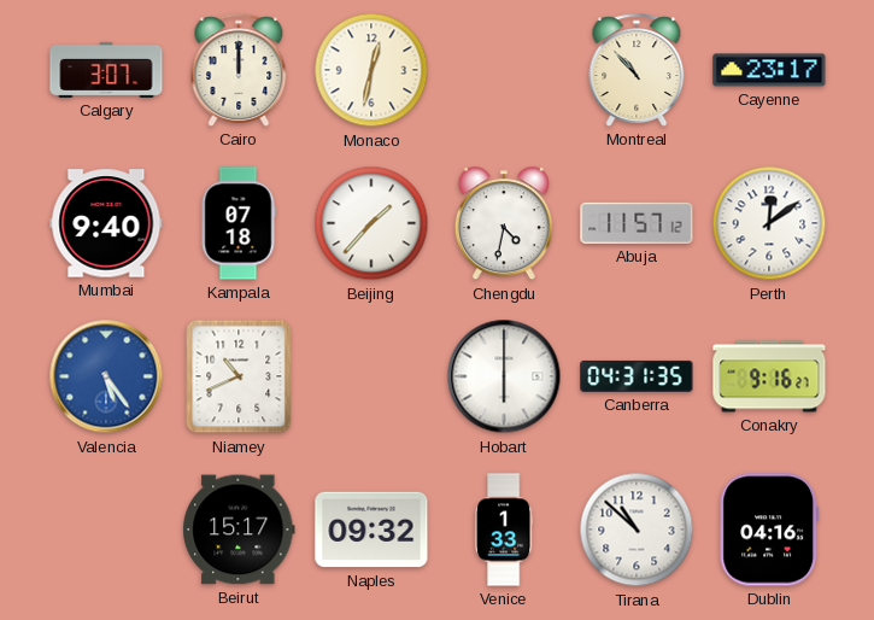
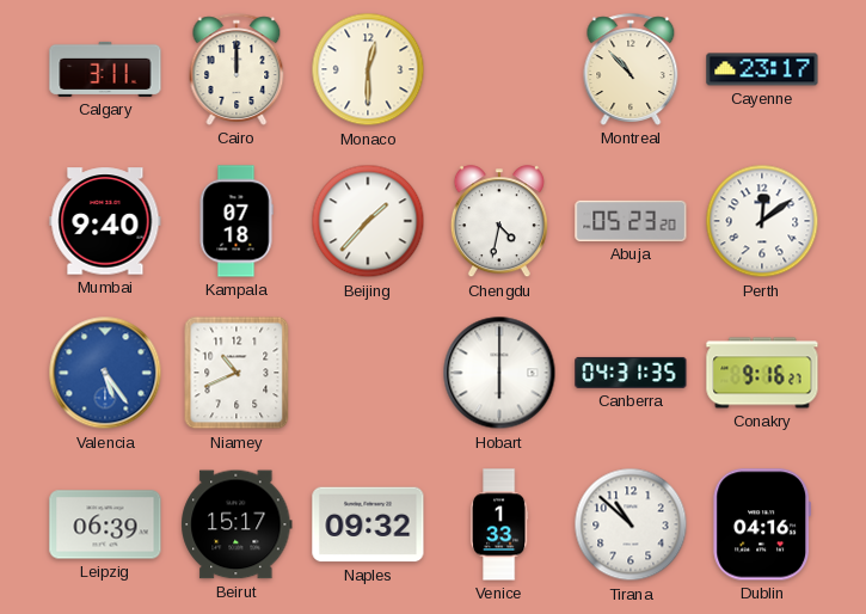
Calgary: 3:07 -> 3:11
Monaco: 12:32 -> 12:30
Abuja: 11:57 -> 05:23
Leipzig: none -> 06:39
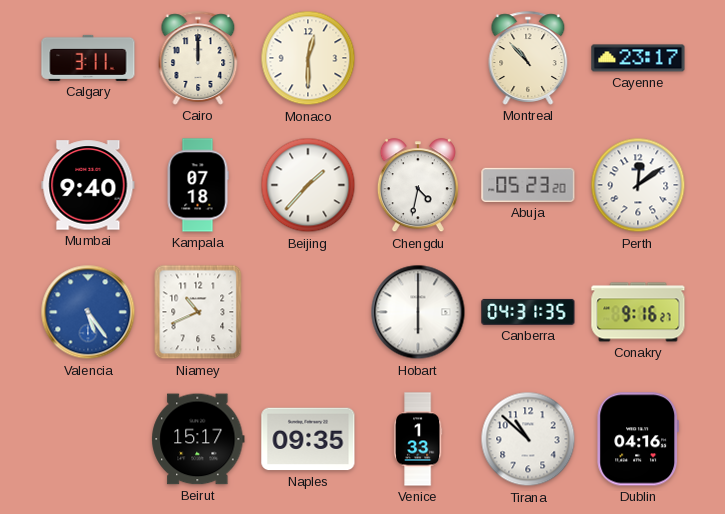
Leipzig: 06:39 -> none
Naples: 09:32 -> 09:35
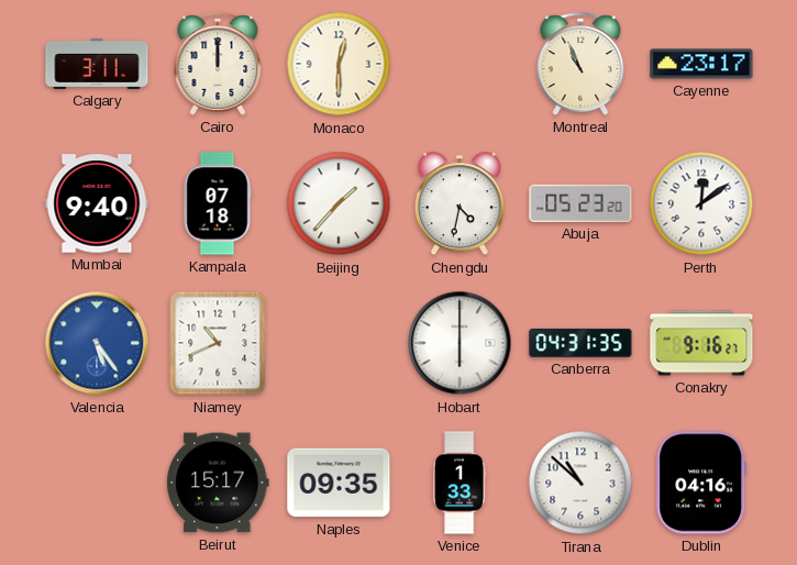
Montreal: 10:53 -> 10:56
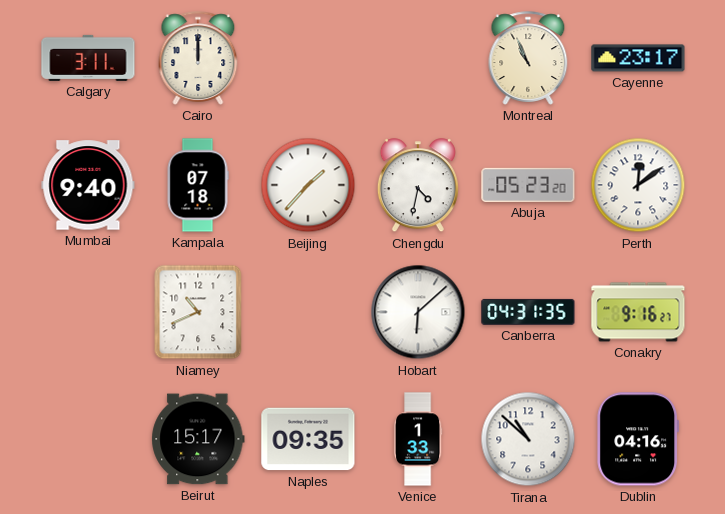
Monaco: 12:30 -> none
Valencia: 5:24 -> none
Hobart: 6:00 -> 6:08
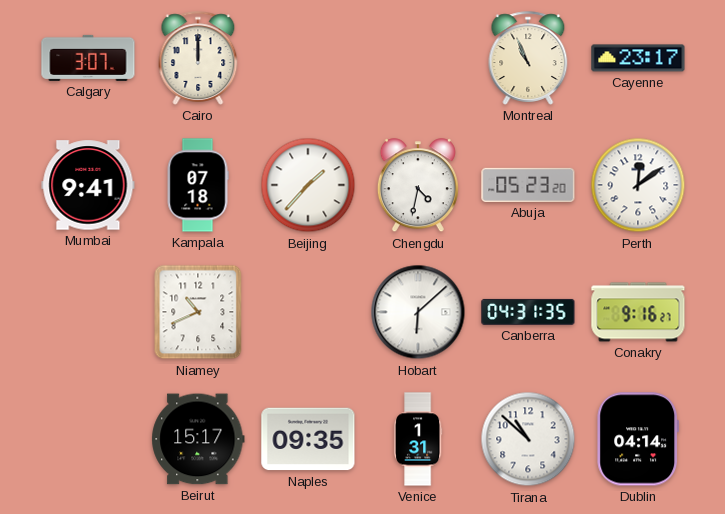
Calgary: 3:11 -> 3:07
Mumbai: 9:40 -> 9:41
Venice: 1:33 -> 1:31
Dublin: 04:16 -> 04:14
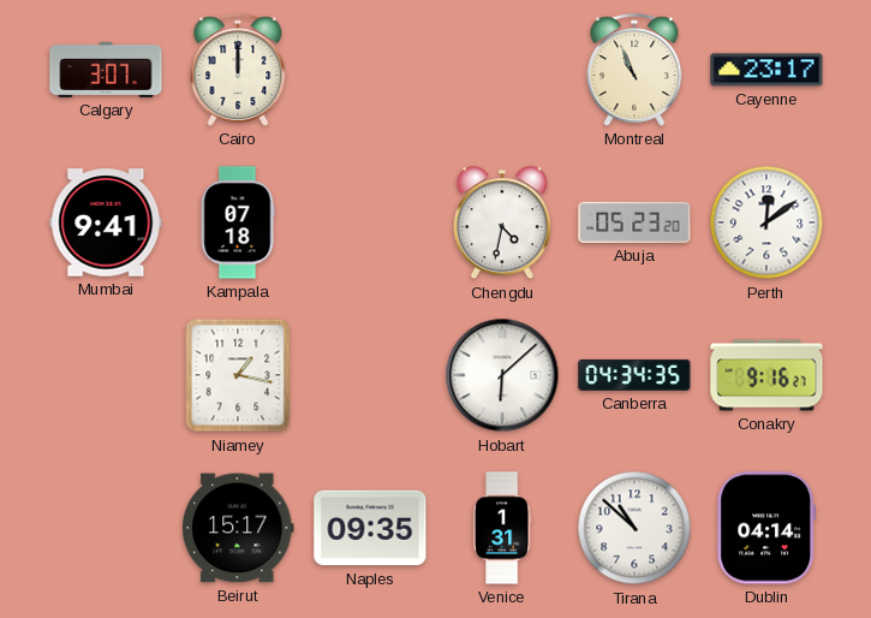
Beijing: 1:37 -> none
Niamey: 10:41 -> 1:17
Canberra: 04:31 -> 04:34
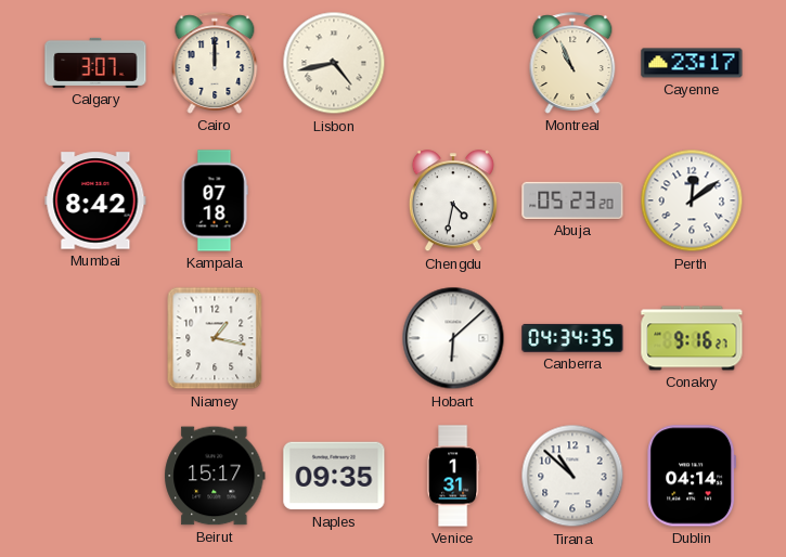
Lisbon: none -> 4:43
Mumbai: 9:41 -> 8:42
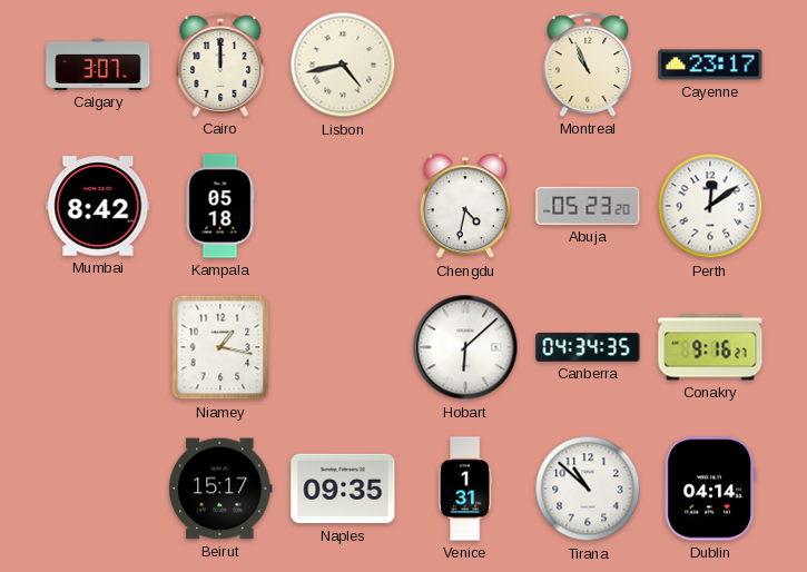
Kampala: 07:18 -> 05:18
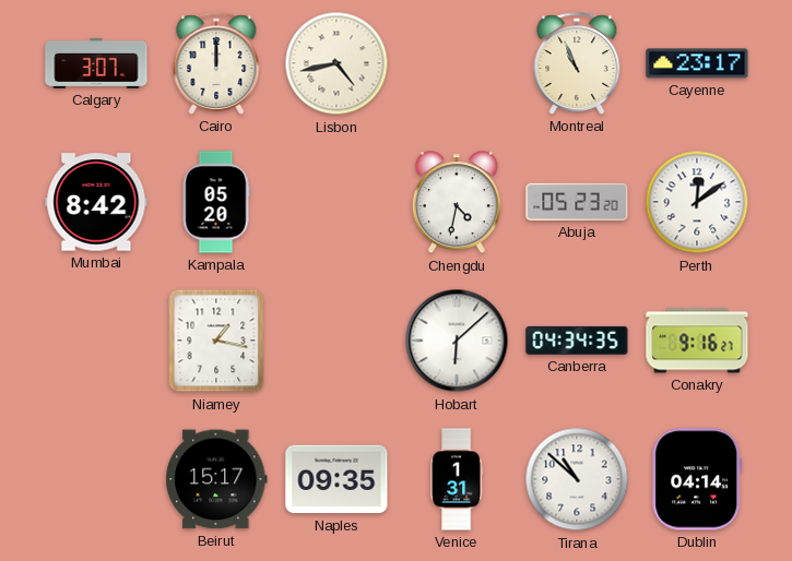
Kampala: 05:18 -> 05:20
